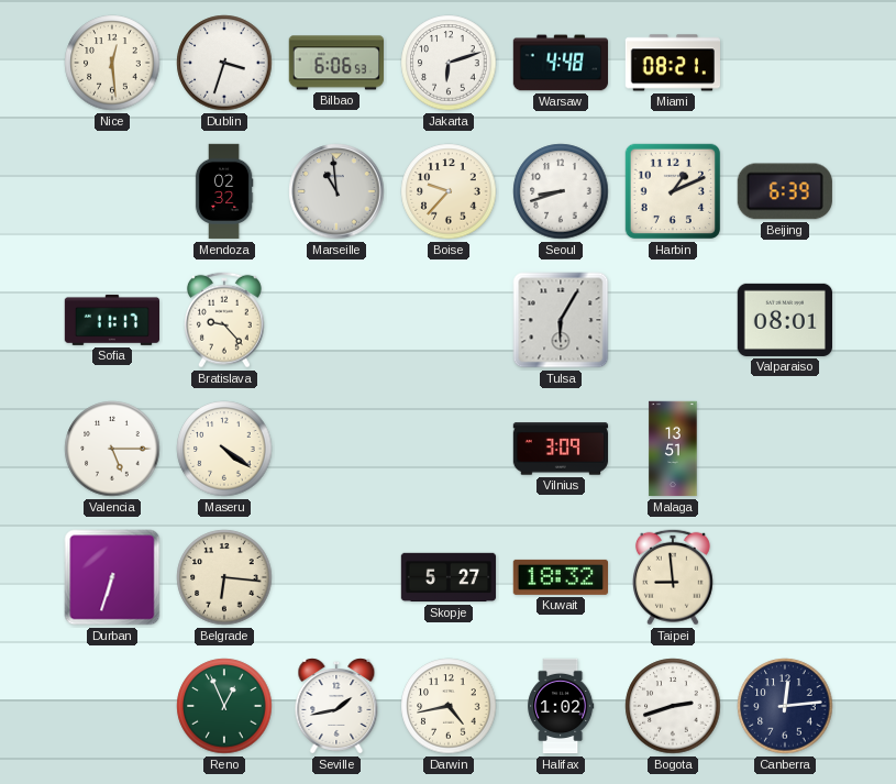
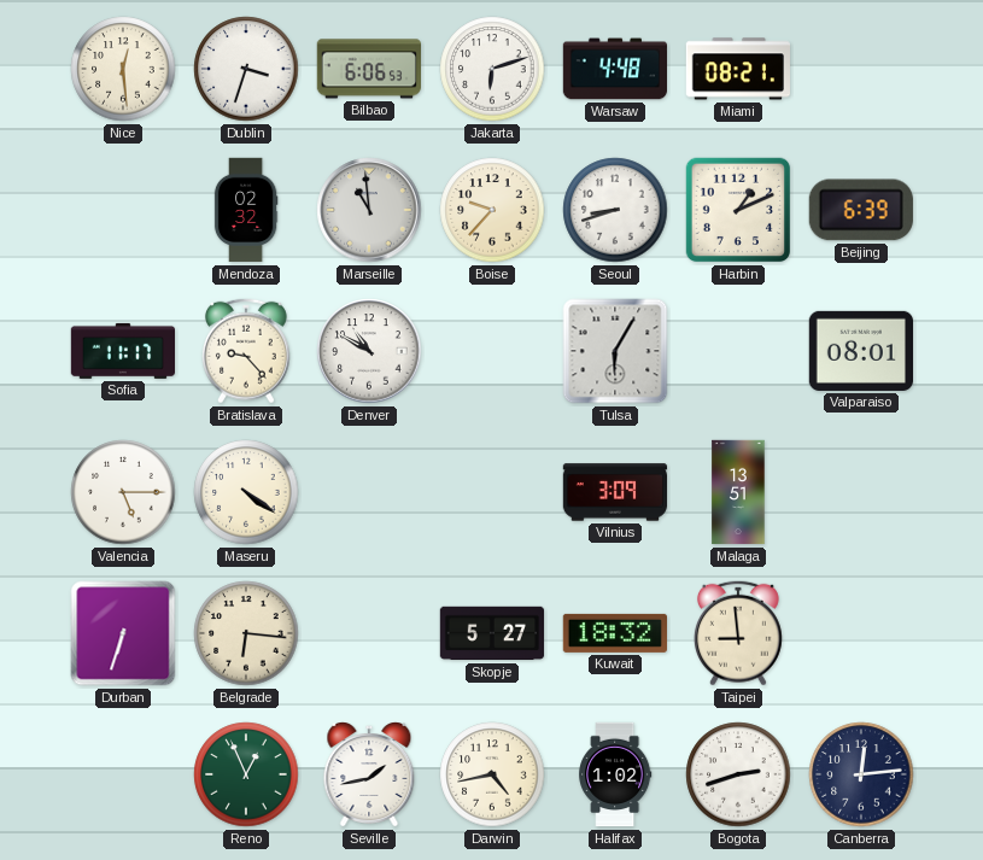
Denver: none -> 10:50
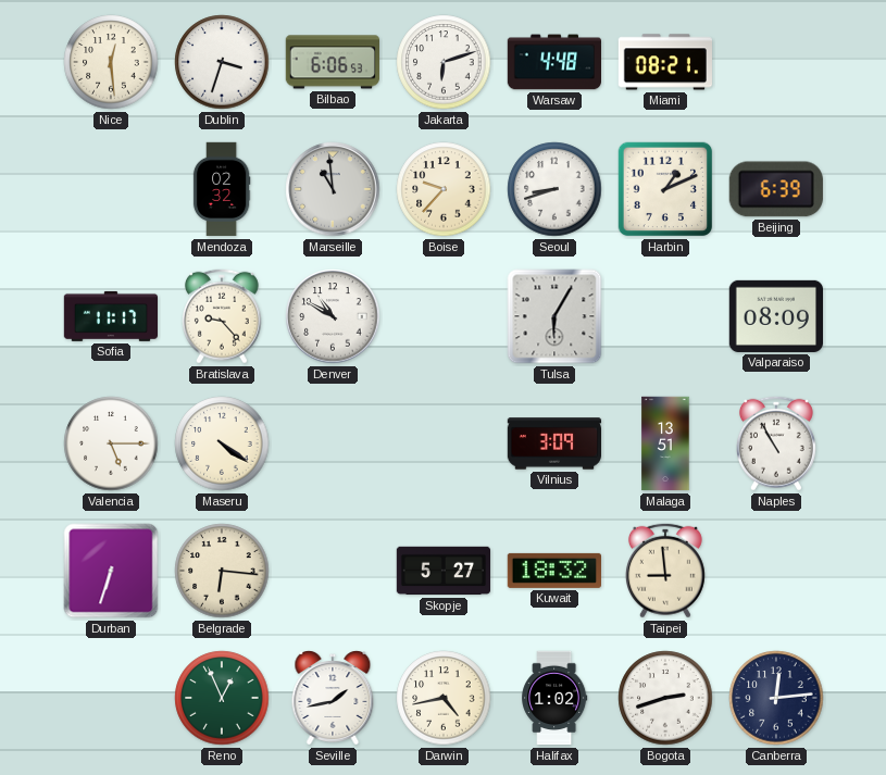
Valparaiso: 08:01 -> 08:09
Naples: none -> 10:55
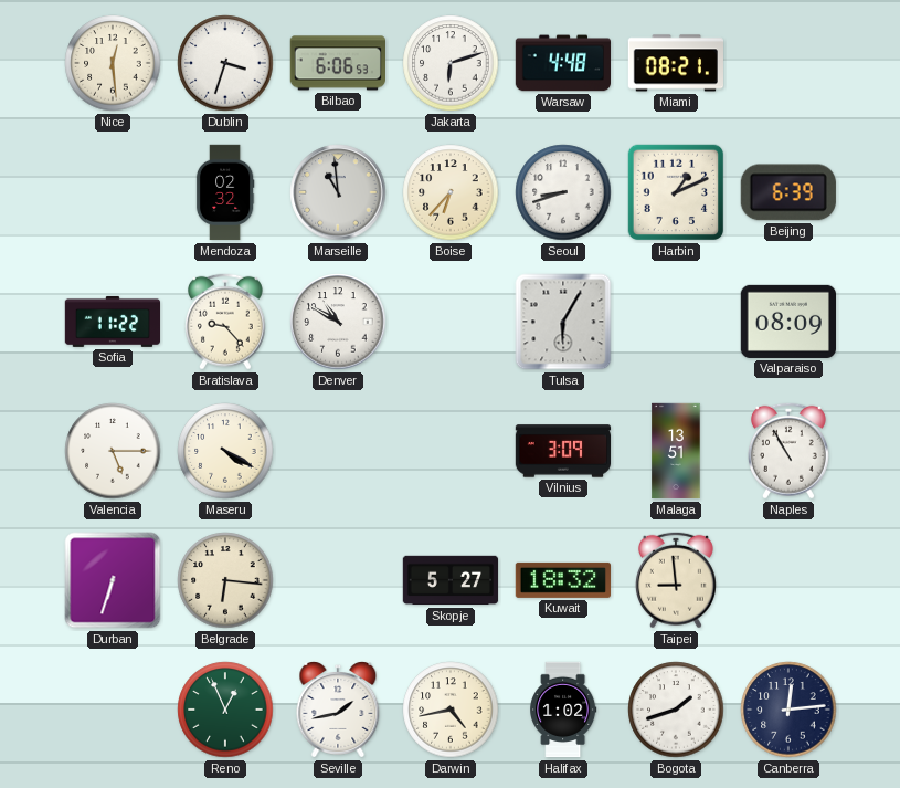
Boise: 9:37 -> 6:37
Sofia: 11:17 -> 11:22
Maseru: 4:21 -> 4:20
Bogota: 2:42 -> 1:42
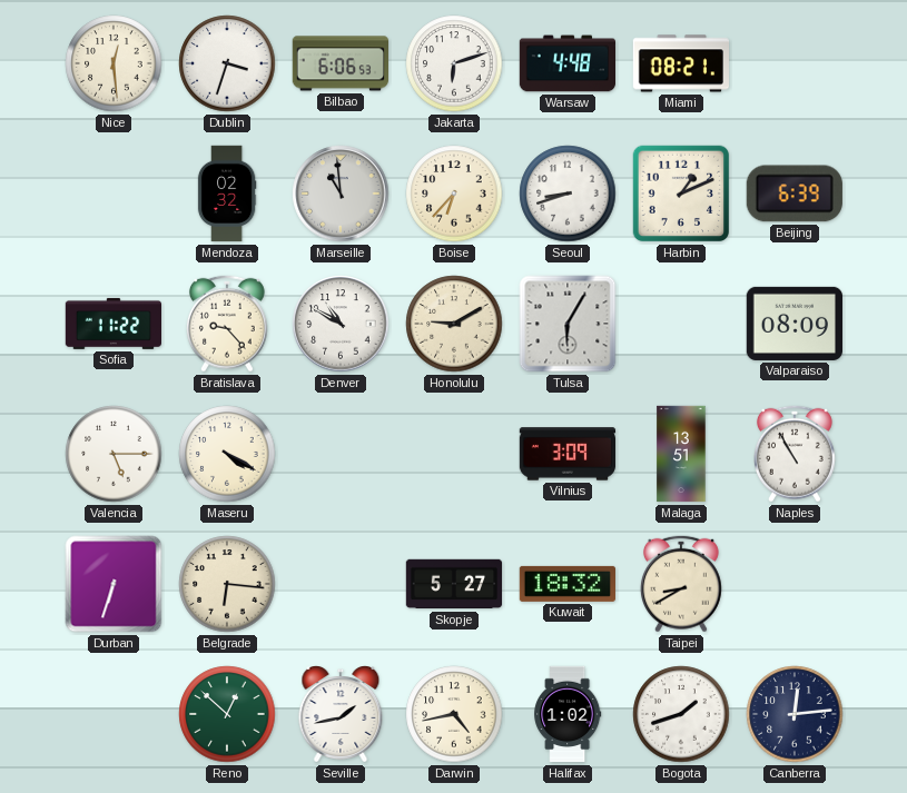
Honolulu: none -> 9:10
Taipei: 8:59 -> 8:40
Reno: 12:56 -> 12:52
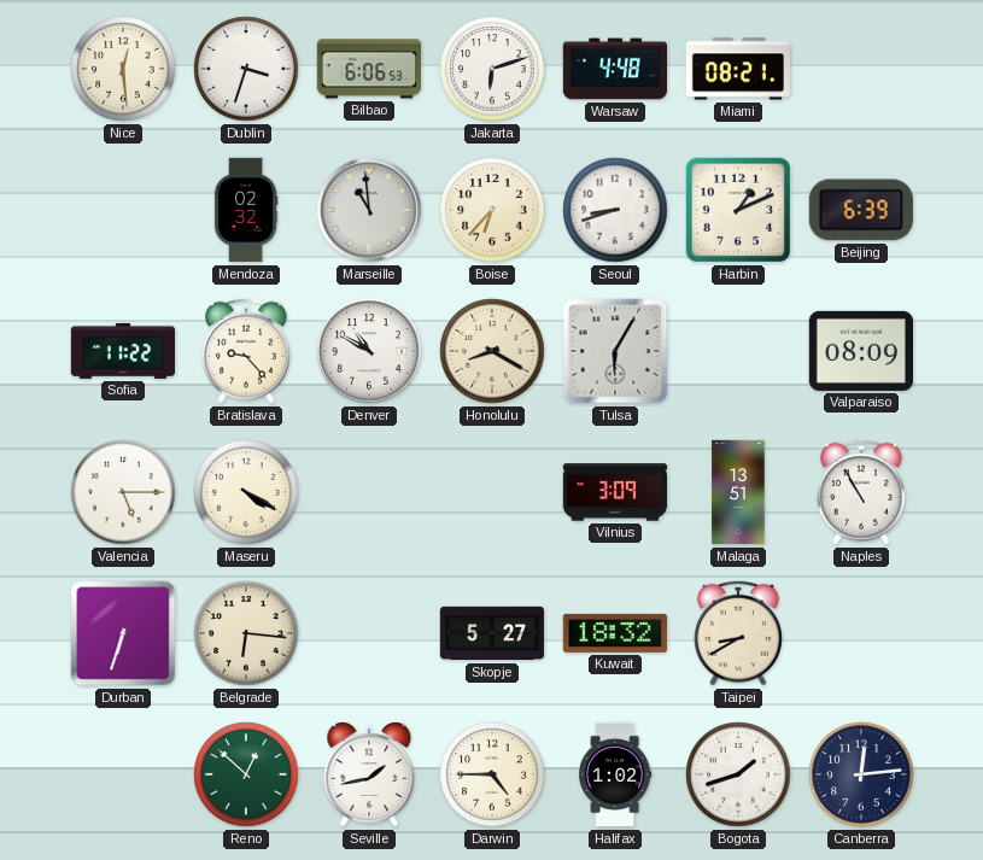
Honolulu: 9:10 -> 8:20
Darwin: 4:43 -> 4:45
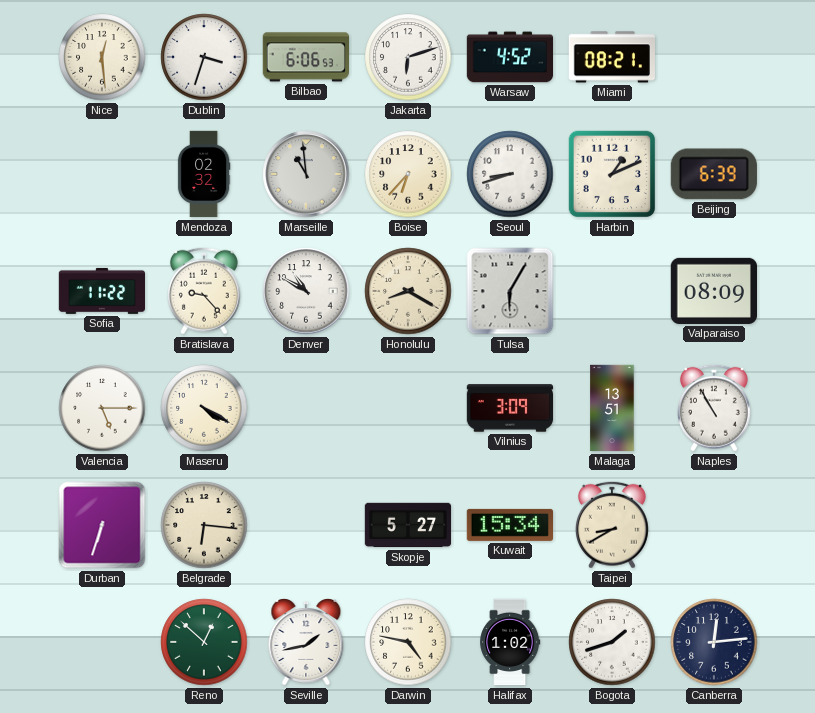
Warsaw: 4:48 -> 4:52
Kuwait: 18:32 -> 15:34
Darwin: 4:45 -> 4:47
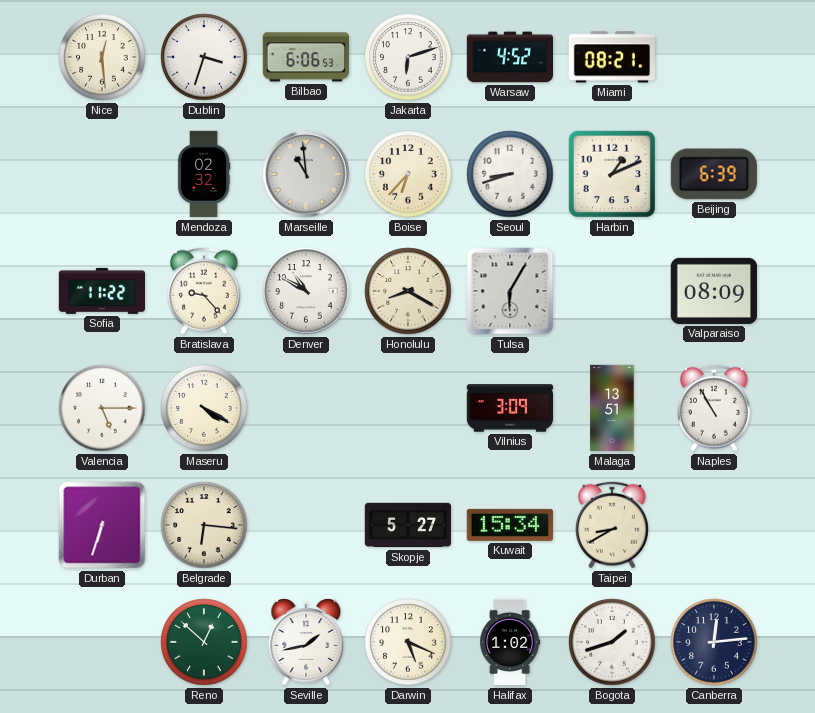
Darwin: 4:47 -> 5:19
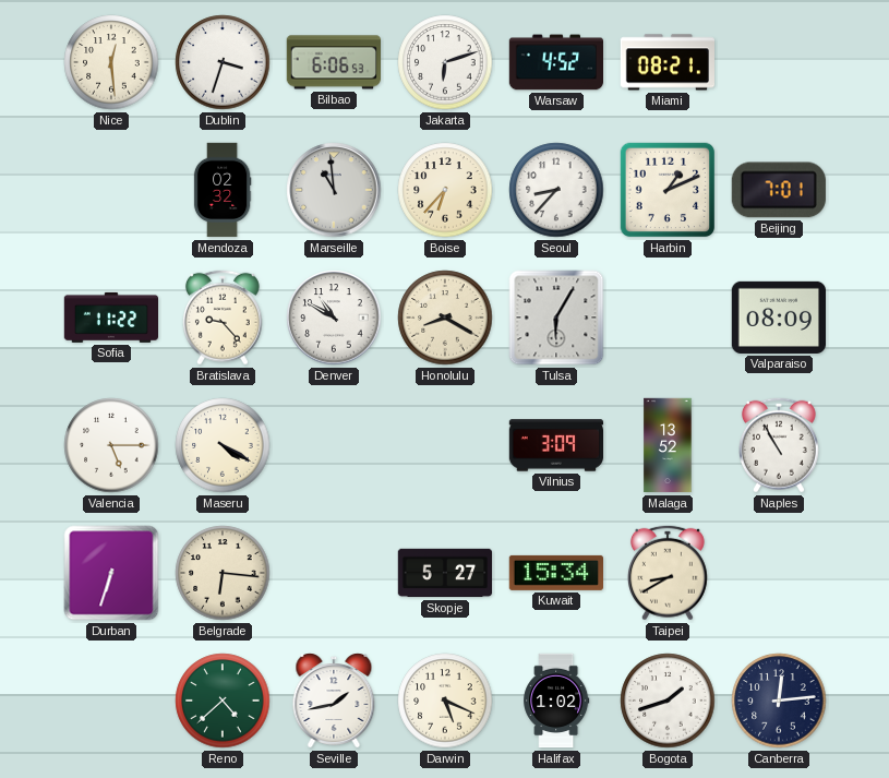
Seoul: 8:42 -> 8:37
Beijing: 6:39 -> 7:01
Malaga: 13:51 -> 13:52
Reno: 12:52 -> 4:38
